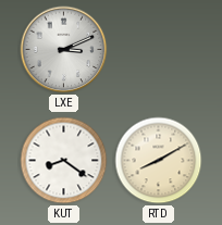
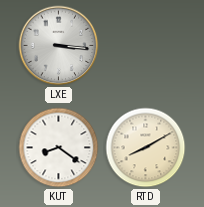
LXE: 3:11 -> 3:16
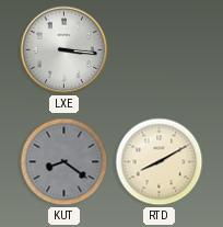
KUT dial: white -> grey
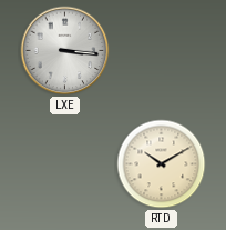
KUT: 8:21 -> none
RTD: 8:10 -> 10:10
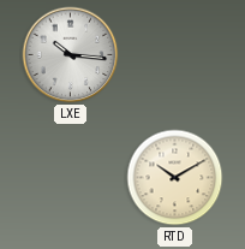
LXE: 3:16 -> 10:16
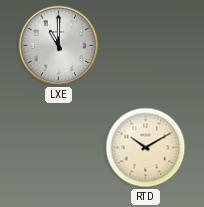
LXE: 10:16 -> 11:00
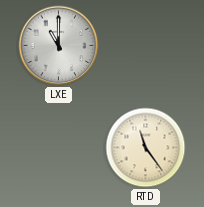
RTD: 10:10 -> 11:24
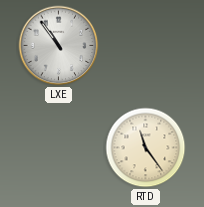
LXE: 11:00 -> 10:54
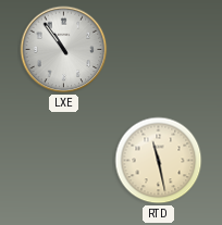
RTD: 11:24 -> 11:28
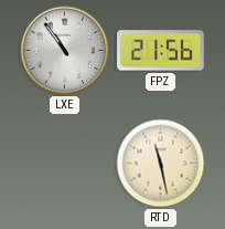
FPZ: none -> 21:56
